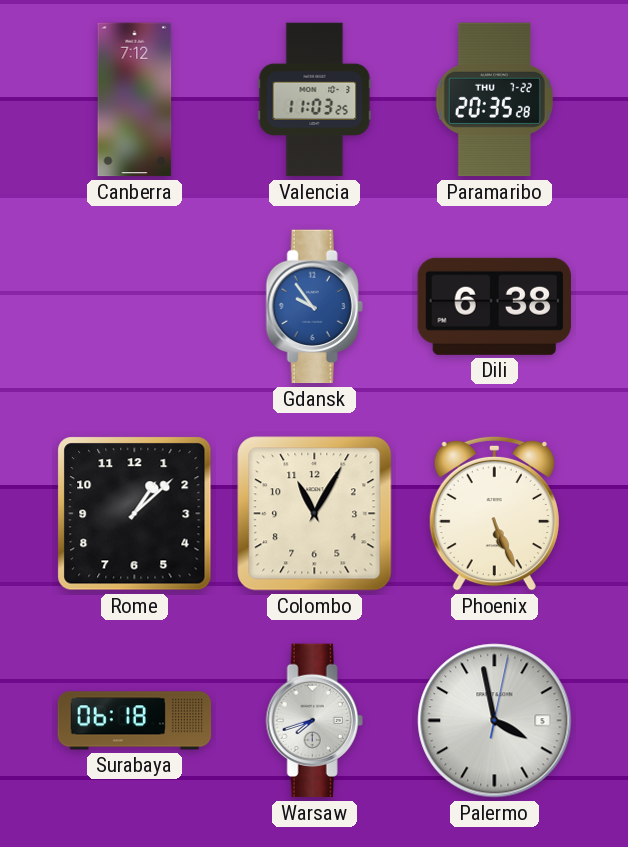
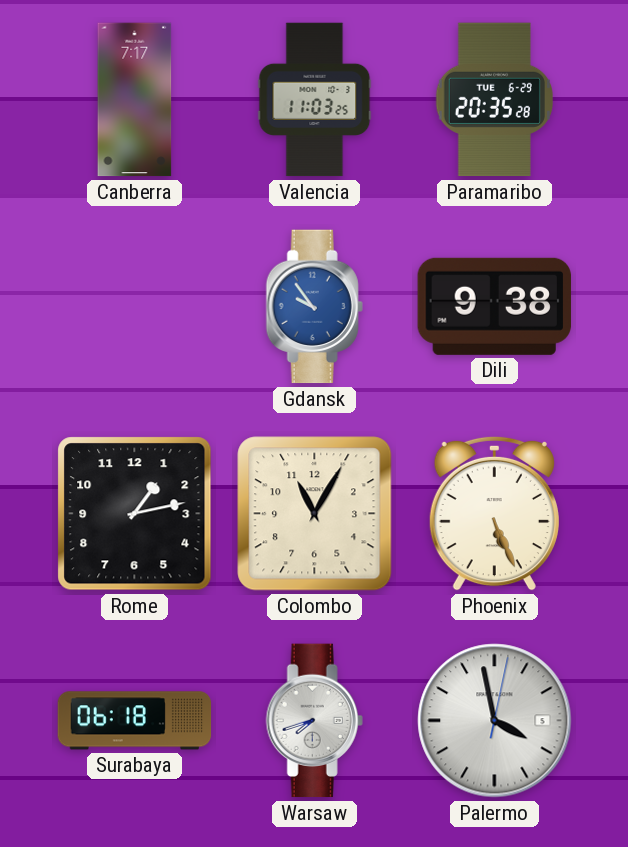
Canberra: 7:12 -> 7:17
Paramaribo date: THU 7-22 -> TUE 6-29
Dili: 6:38 -> 9:38
Rome: 1:08 -> 1:13
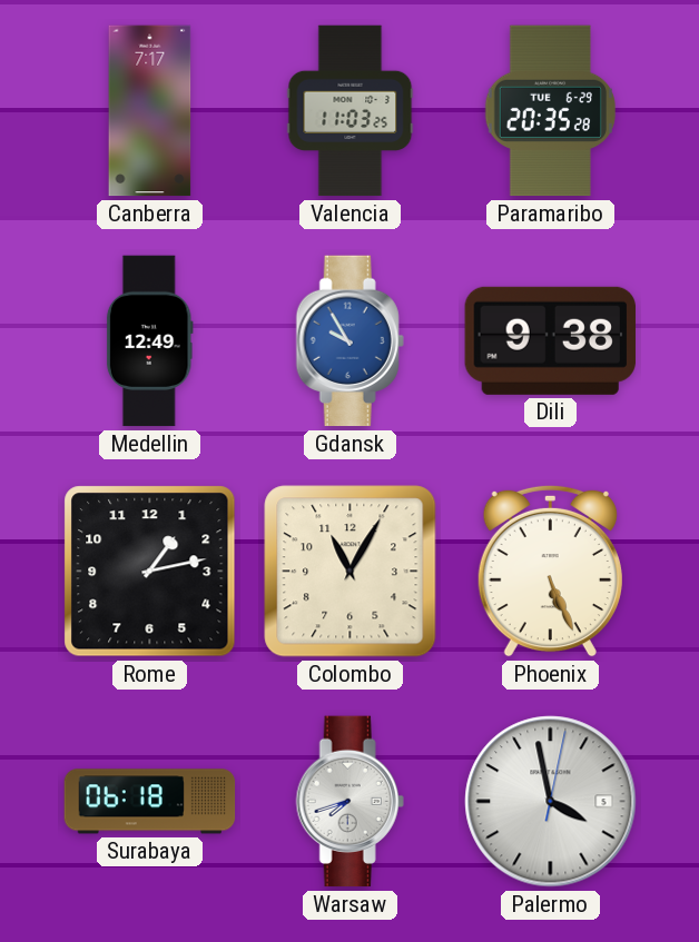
Medellin: none -> 12:49
Gdansk: 9:54 -> 9:55
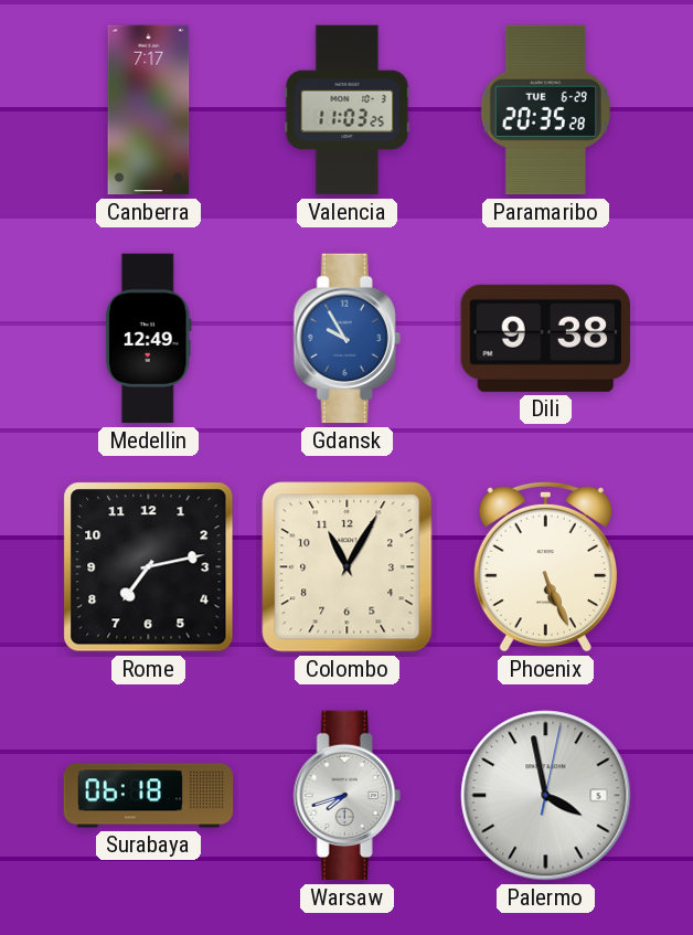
Rome: 1:13 -> 7:13
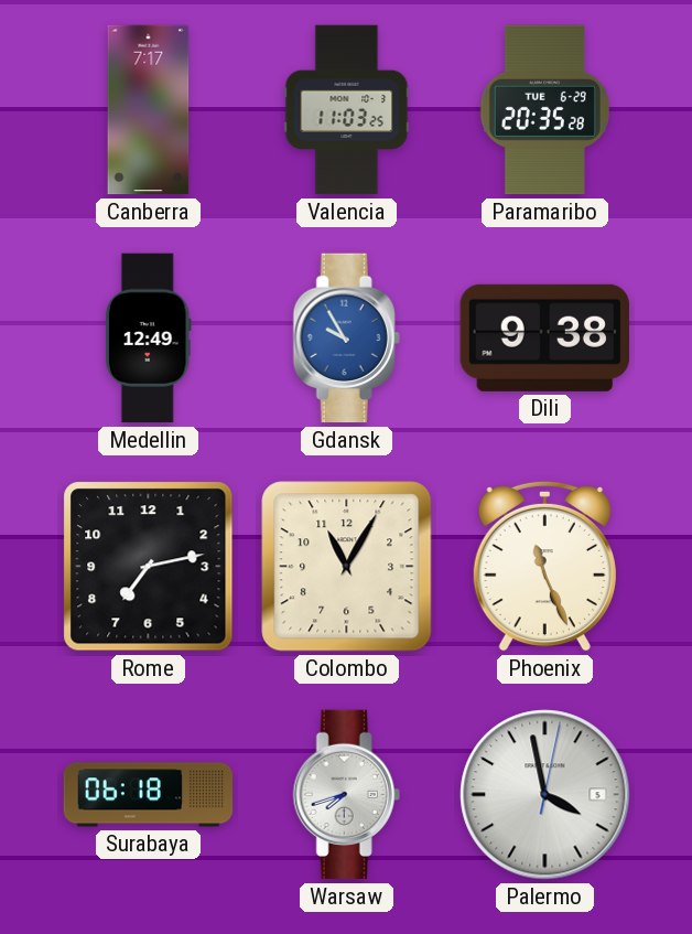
Phoenix: 5:26 -> 11:26
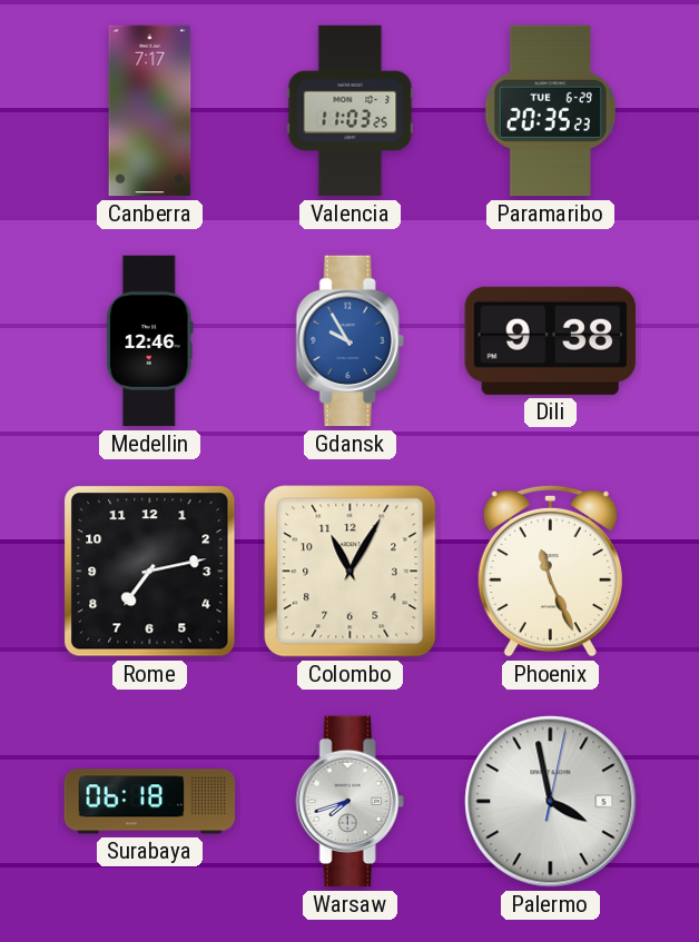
Paramaribo: 20:35:28 -> 20:35:23
Medellin: 12:49 -> 12:46
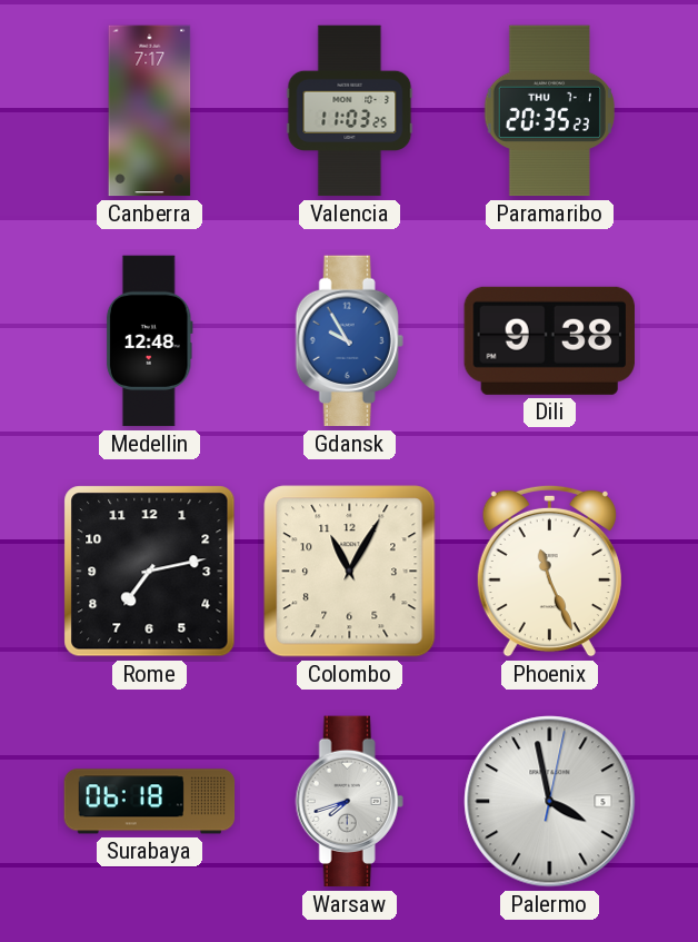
Paramaribo date: TUE 6-29 -> THU 7-1
Medellin: 12:46 -> 12:48
